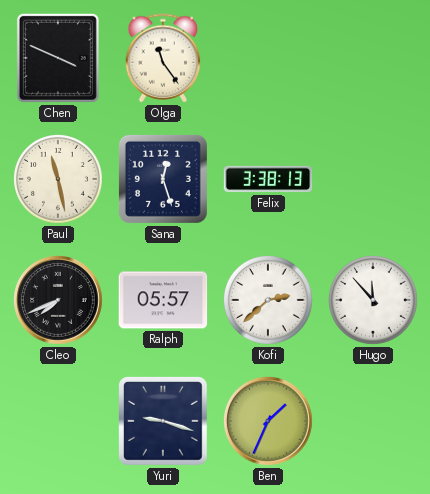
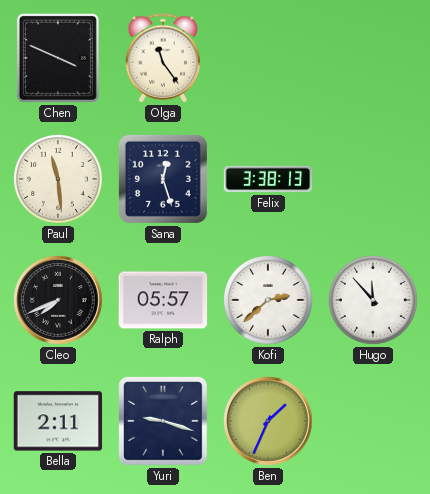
Paul: 11:28 -> 11:29
Bella: none -> 2:11
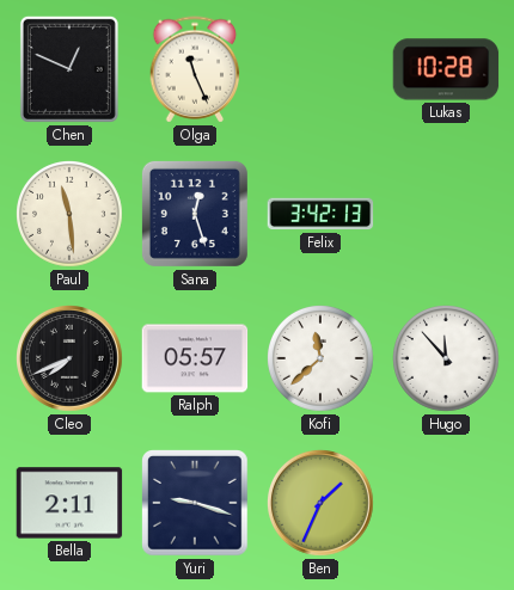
Chen: 3:49 -> 12:49
Olga: 11:24 -> 11:26
Lukas: none -> 10:28
Felix: 3:38 -> 3:42
Kofi: 2:38 -> 11:38
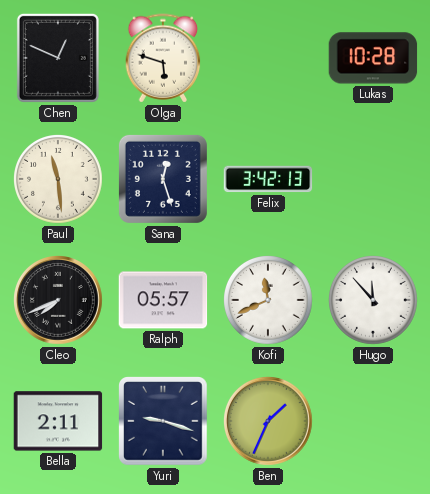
Olga: 11:26 -> 5:48
Kofi: 11:38 -> 11:41
